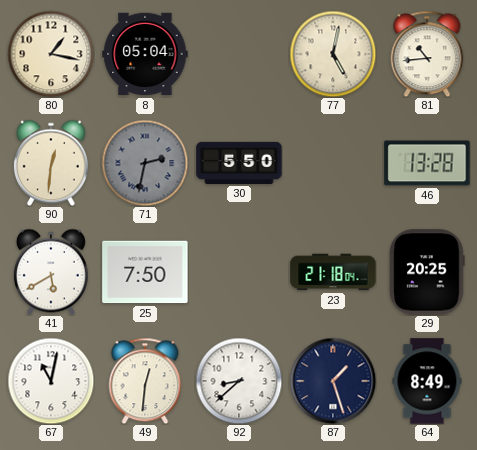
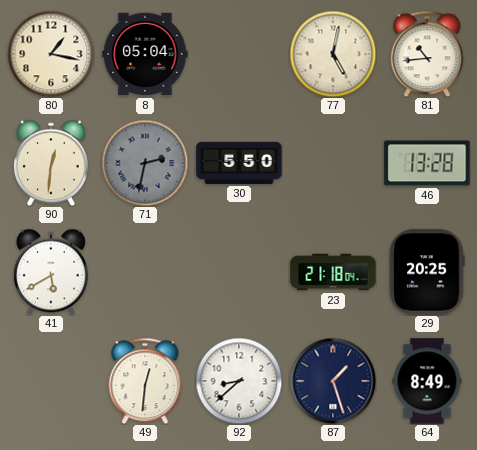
25: 7:50 -> none
67: 11:02 -> none
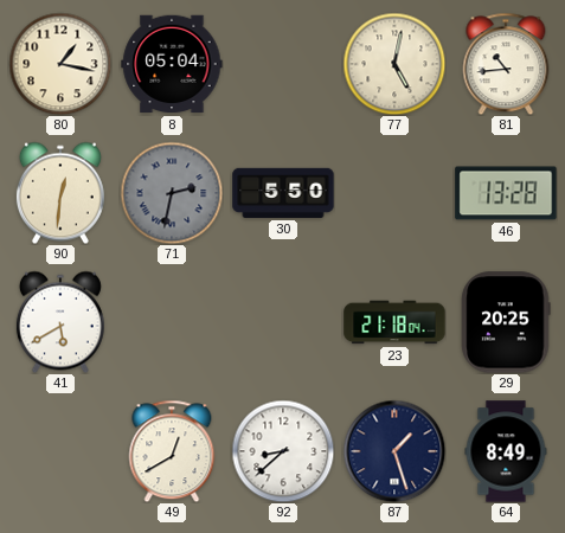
49: 12:31 -> 12:40
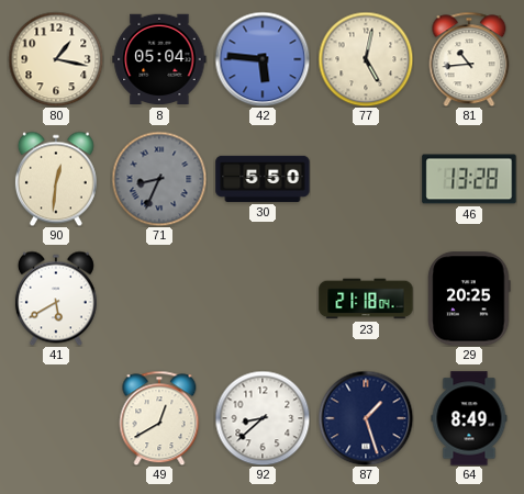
42: none -> 5:46
71: 2:32 -> 8:34
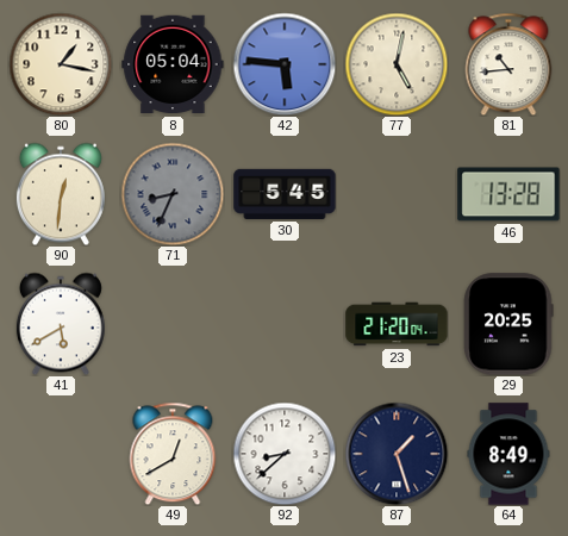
30: 5:50 -> 5:45
23: 21:18 -> 21:20
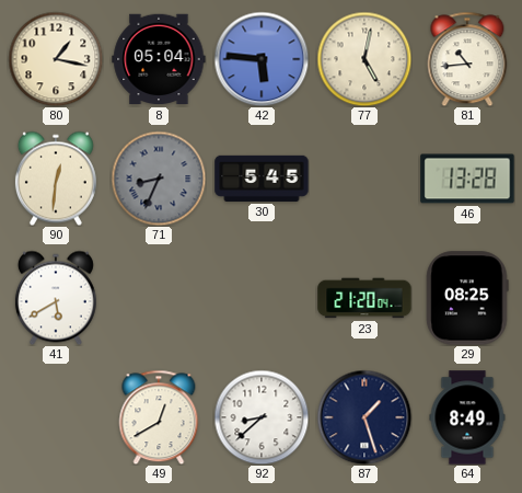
29: 20:25 -> 08:25
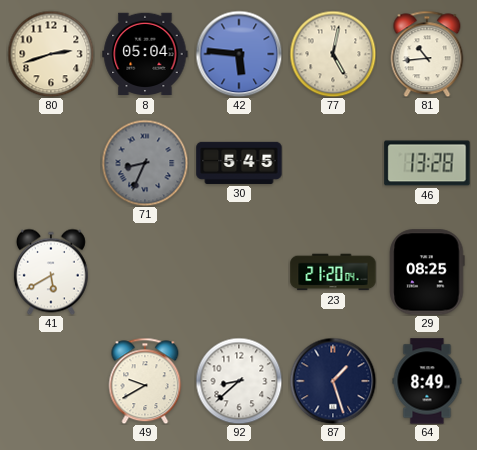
80: 1:17 -> 2:42
90: 12:31 -> none
49: 12:40 -> 9:40
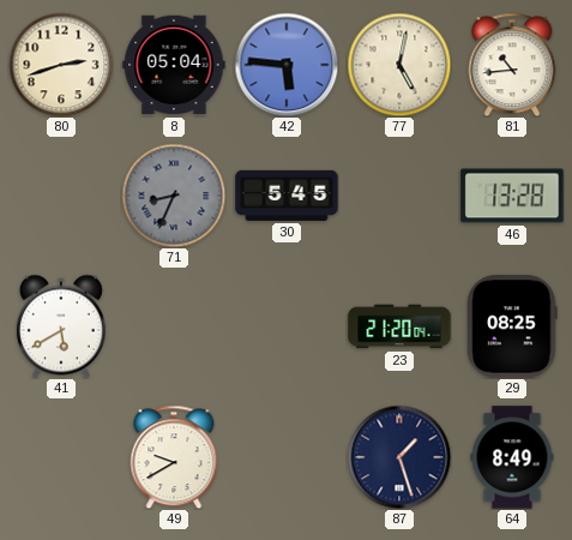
92: 8:38 -> none
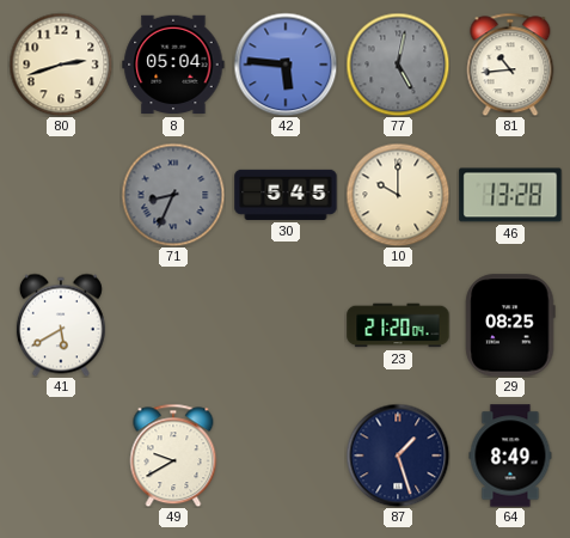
77 dial: cream -> grey
10: none -> 10:00
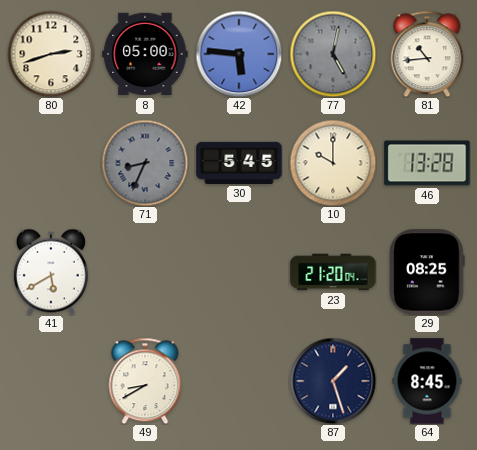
8: 05:04 -> 05:00
49: 9:40 -> 8:40
64: 8:49 -> 8:45
